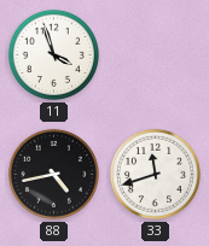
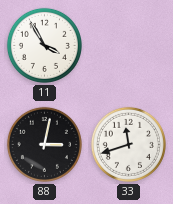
11: 3:57 -> 3:55
88: 4:43 -> 3:02
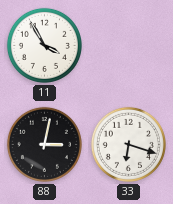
33: 11:42 -> 6:18
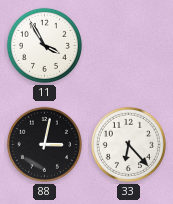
33: 6:18 -> 6:23
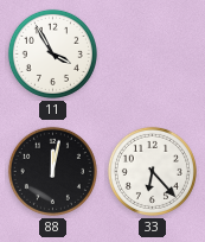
88: 3:02 -> 12:02
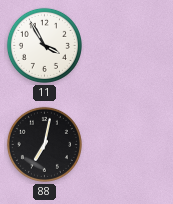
88: 12:02 -> 7:02
33: 6:23 -> none
